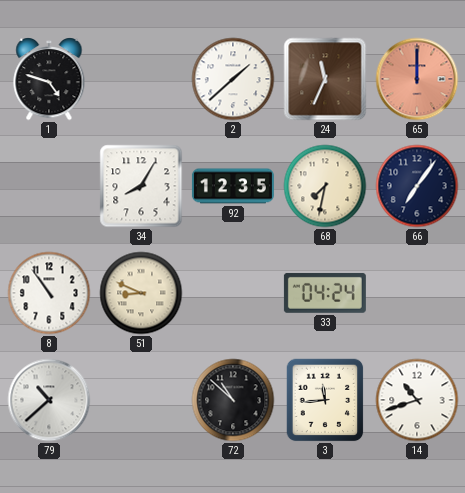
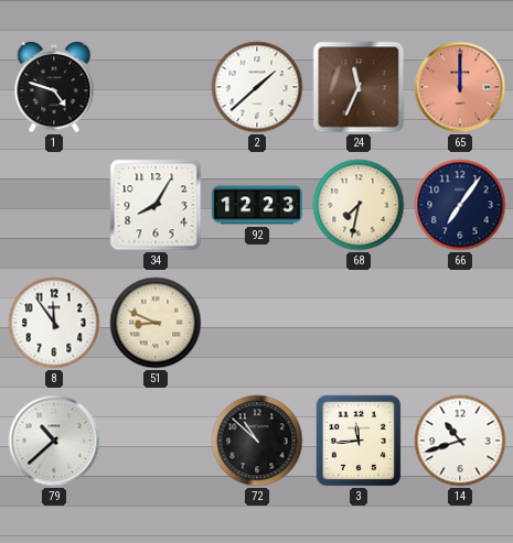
92: 12:35 -> 12:23
8: 10:54 -> 11:54
33: 04:24 -> none
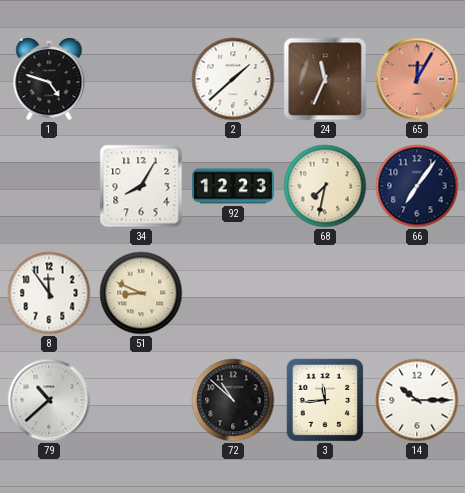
65: 12:00 -> 12:05
14: 10:42 -> 10:15
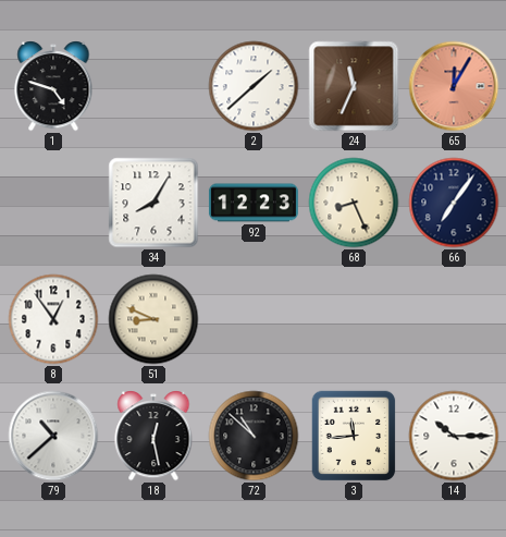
68: 7:32 -> 8:26
8: 11:54 -> 12:54
18: none -> 12:28
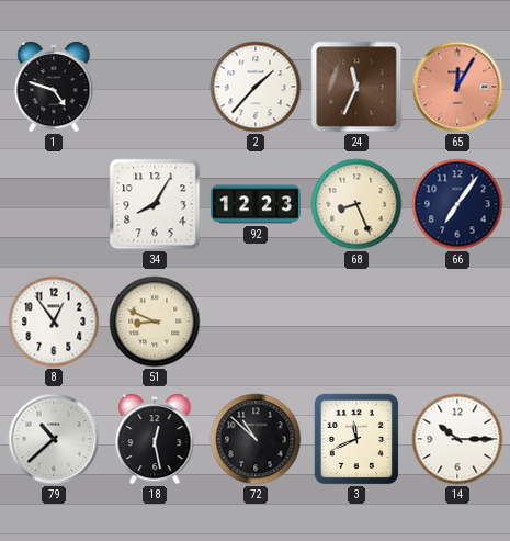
2: 1:38 -> 1:37
3: 11:44 -> 11:41
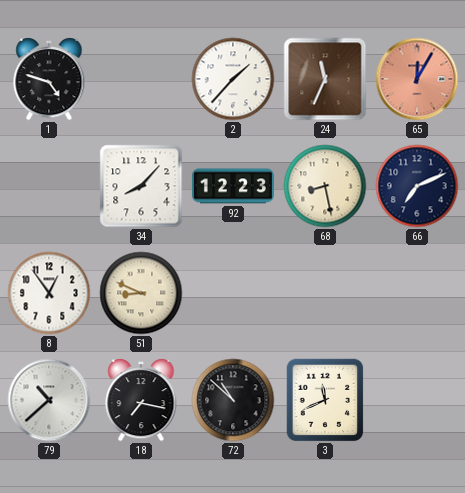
34: 8:05 -> 8:07
68: 8:26 -> 8:28
66: 7:06 -> 7:11
18: 12:28 -> 7:17
14: 10:15 -> none
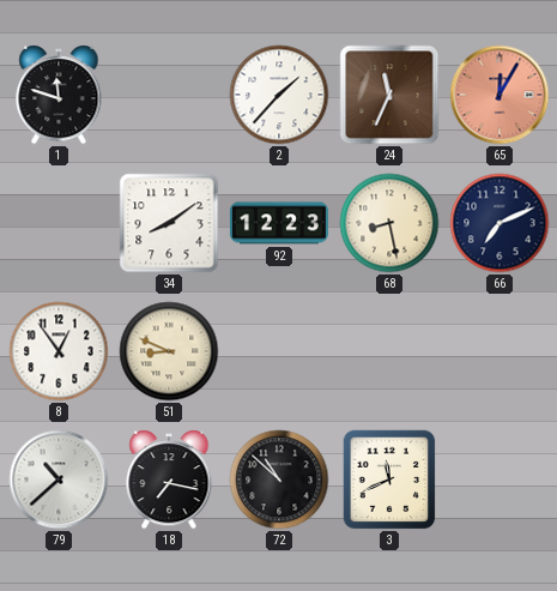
1: 4:48 -> 11:48
34: 8:07 -> 8:09
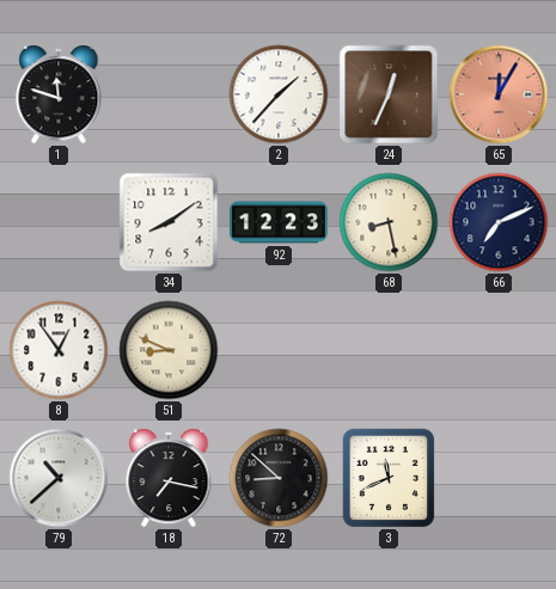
24: 11:34 -> 12:34
72: 10:52 -> 8:52
